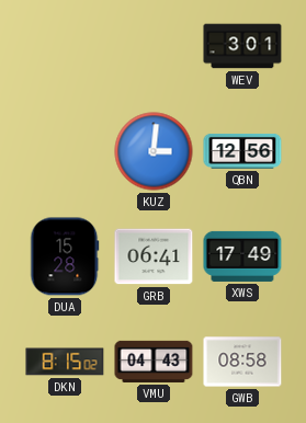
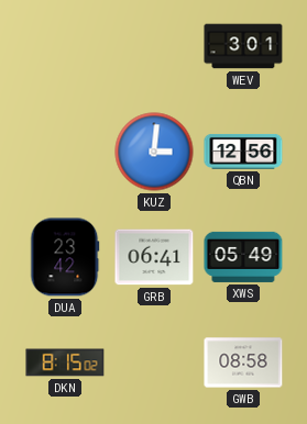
DUA: 15:28 -> 23:42
XWS: 17:49 -> 05:49
VMU: 04:43 -> none
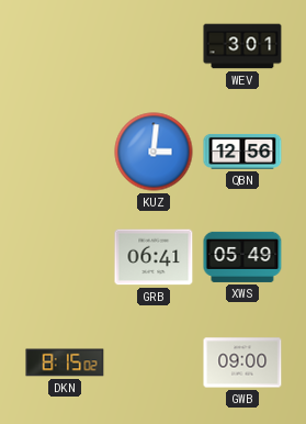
DUA: 23:42 -> none
GWB: 08:58 -> 09:00
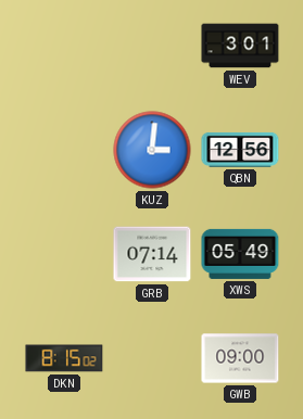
GRB: 06:41 -> 07:14
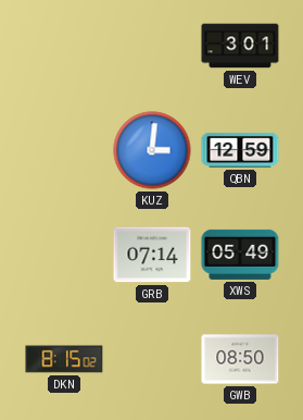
QBN: 12:56 -> 12:59
GWB: 09:00 -> 08:50
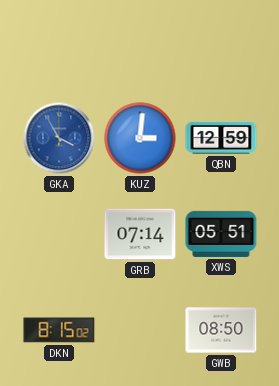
WEV: 3:01 -> none
GKA: none -> 3:55
XWS: 05:49 -> 05:51
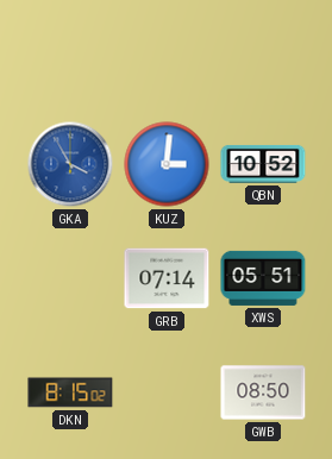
QBN: 12:59 -> 10:52
